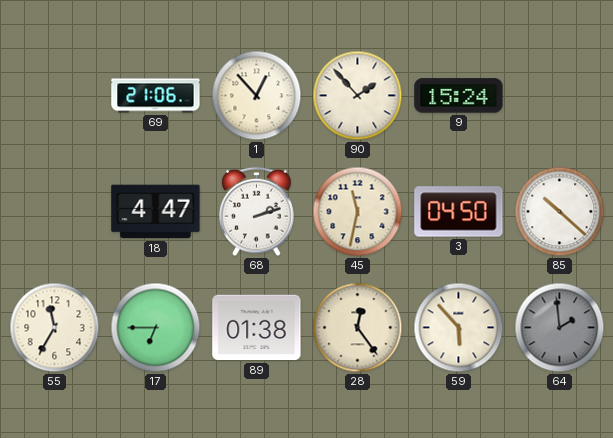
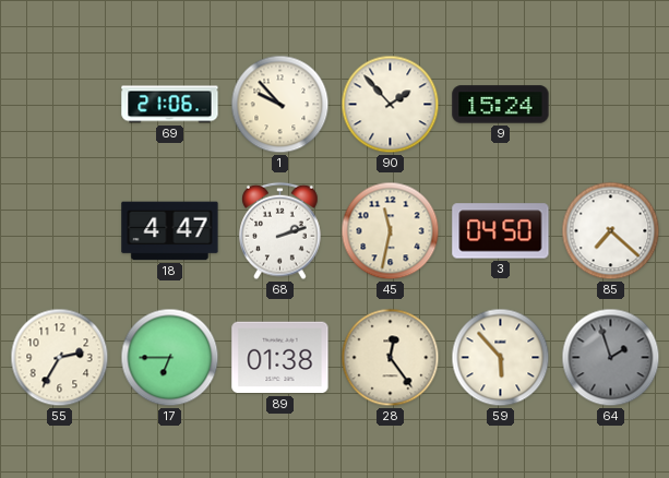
1: 12:53 -> 9:53
85: 10:22 -> 7:22
55: 11:35 -> 2:35
64: 1:59 -> 1:57
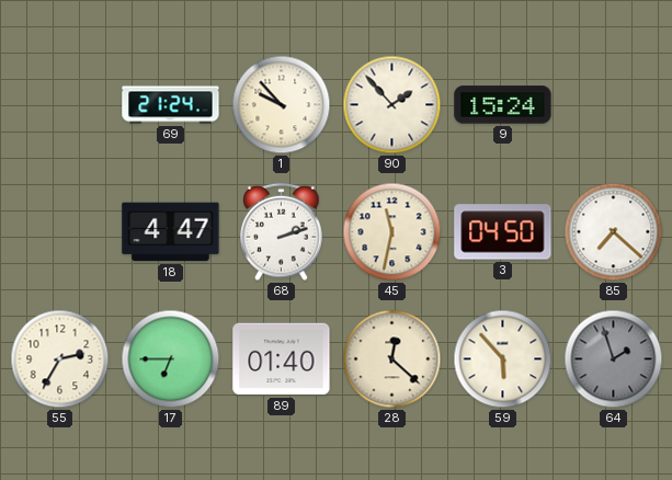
69: 21:06 -> 21:24
89: 01:38 -> 01:40
28: 12:24 -> 12:22
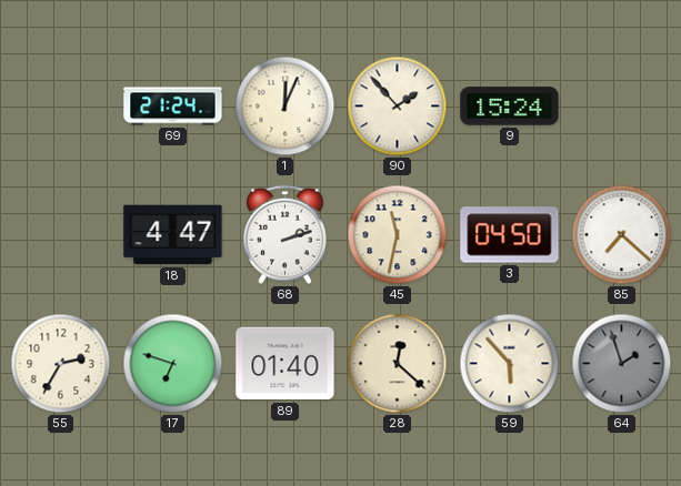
1: 9:53 -> 12:04
17: 6:45 -> 6:48
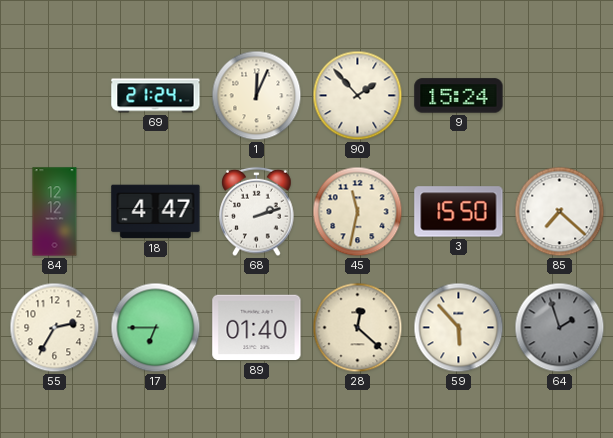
84: none -> 12:12
3: 04:50 -> 15:50
17: 6:48 -> 6:45
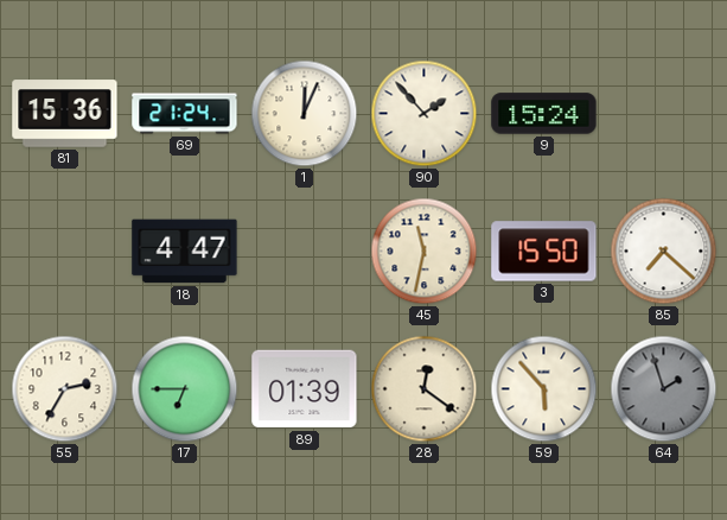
81: none -> 15:36
84: 12:12 -> none
68: 2:12 -> none
89: 01:40 -> 01:39
28: 12:22 -> 12:21
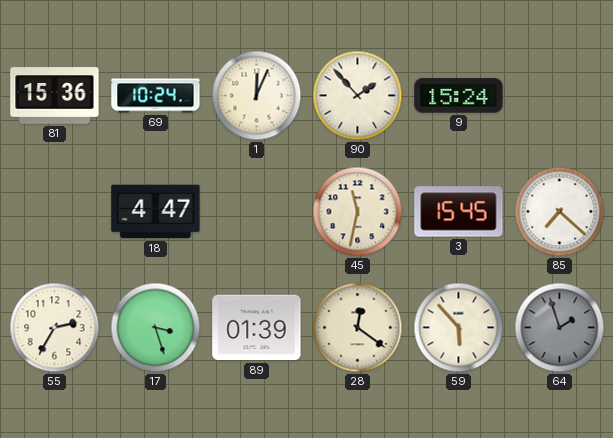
69: 21:24 -> 10:24
3: 15:50 -> 15:45
17: 6:45 -> 3:27
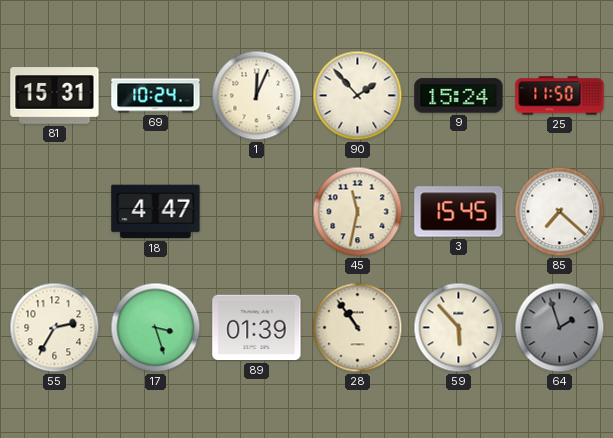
81: 15:36 -> 15:31
25: none -> 11:50
28: 12:21 -> 10:54
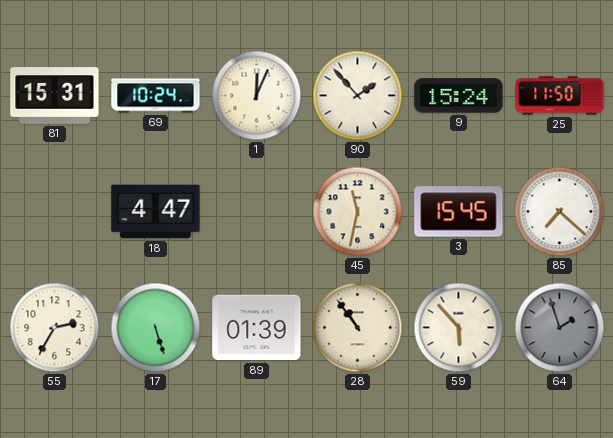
17: 3:27 -> 5:27
